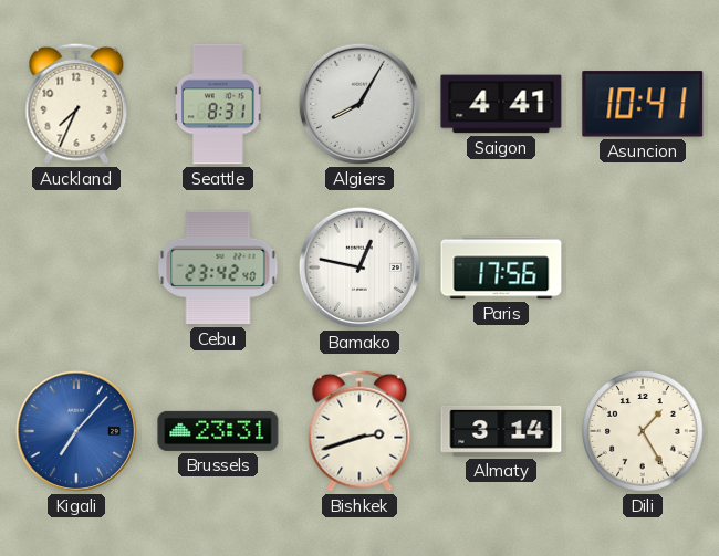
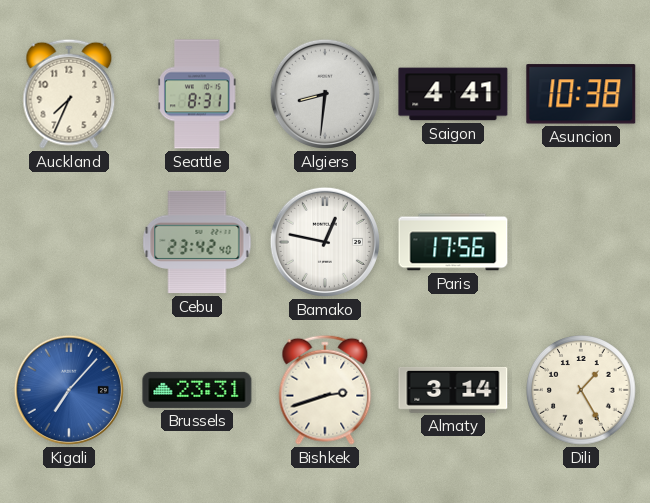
Algiers: 8:05 -> 8:31
Asuncion: 10:41 -> 10:38
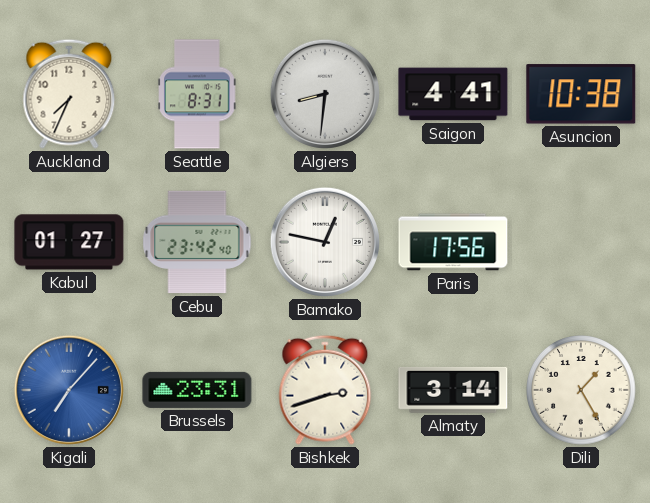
Kabul: none -> 01:27
